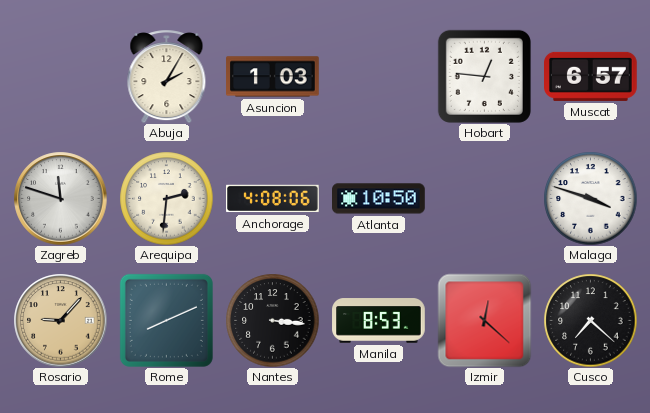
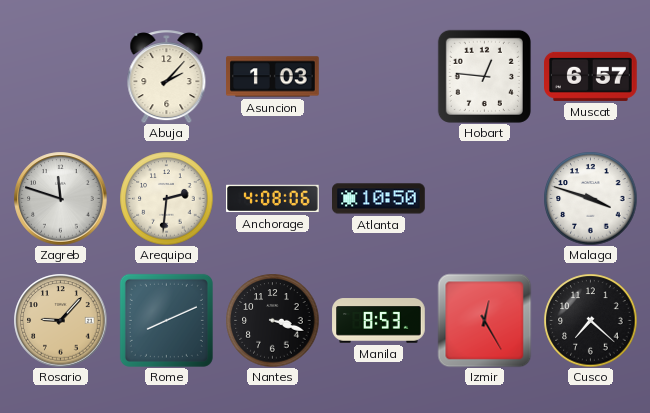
Abuja: 2:05 -> 2:07
Nantes: 3:16 -> 3:18
Izmir: 12:22 -> 12:25
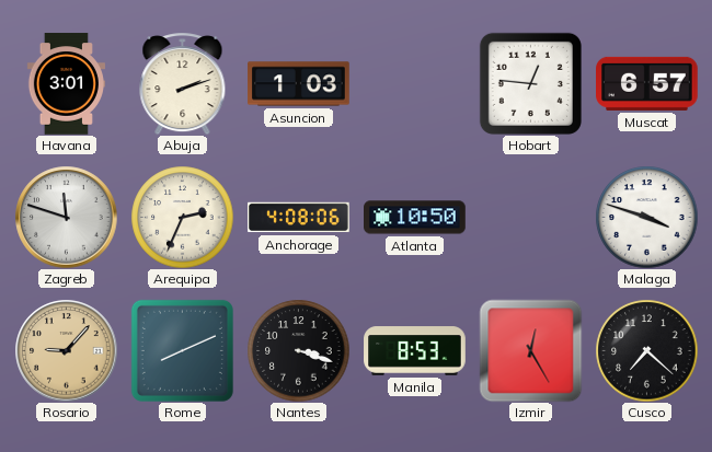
Havana: none -> 3:01
Abuja: 2:07 -> 2:12
Arequipa: 2:31 -> 2:34
